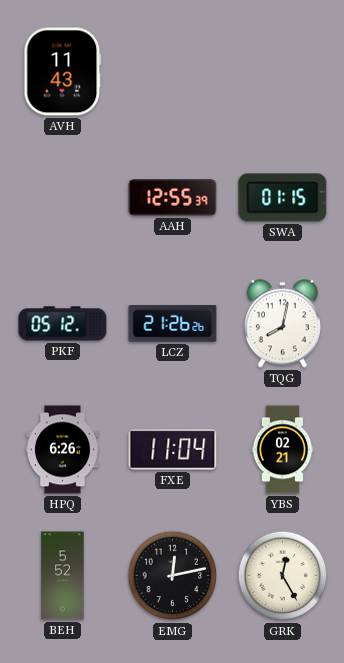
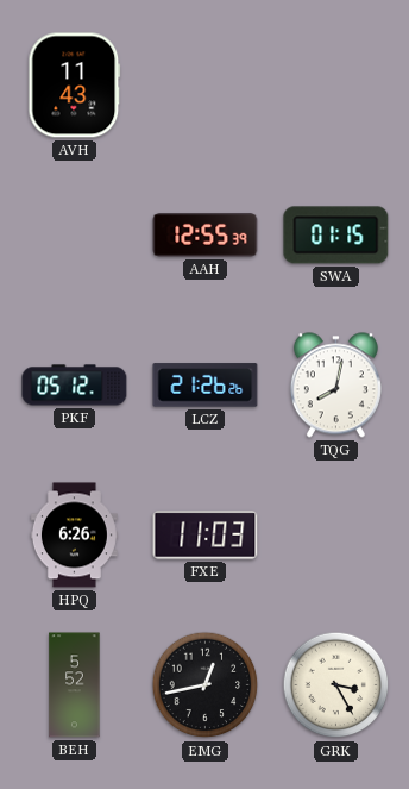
FXE: 11:04 -> 11:03
YBS: 02:21 -> none
EMG: 12:13 -> 12:43
GRK: 12:25 -> 3:25
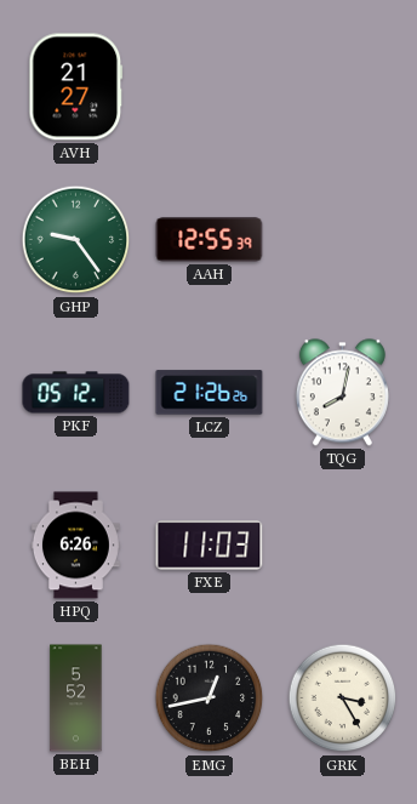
AVH: 11:43 -> 21:27
GHP: none -> 9:24
SWA: 01:15 -> none
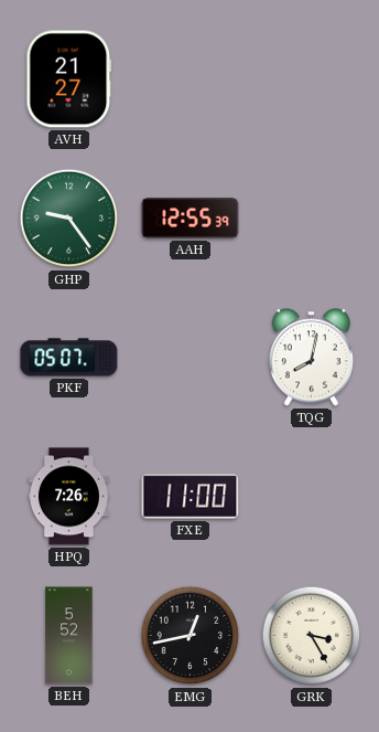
PKF: 05:12 -> 05:07
LCZ: 21:26 -> none
HPQ: 6:26 -> 7:26
FXE: 11:03 -> 11:00
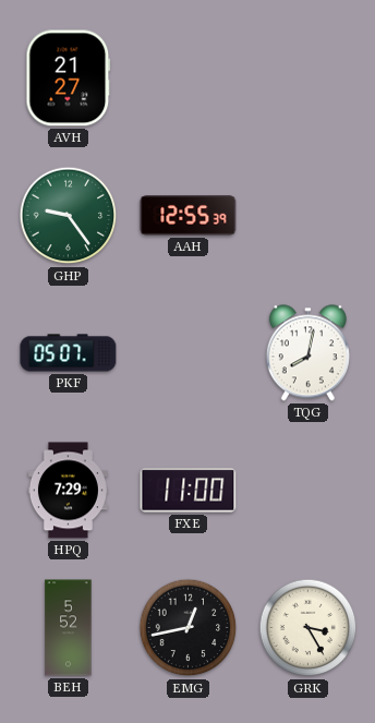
HPQ: 7:26 -> 7:29
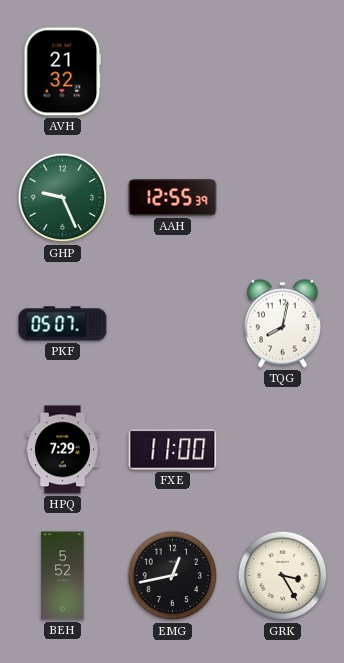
AVH: 21:27 -> 21:32
GHP: 9:24 -> 9:26
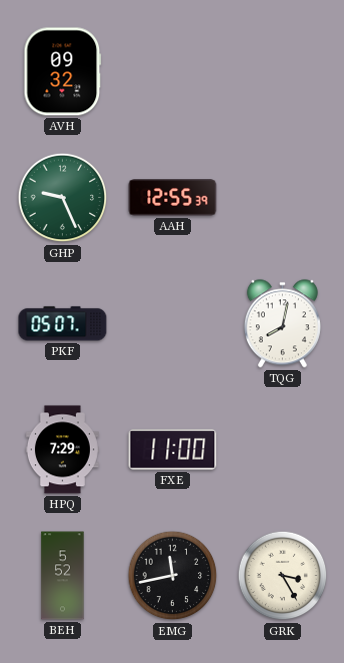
AVH: 21:32 -> 09:32
EMG: 12:43 -> 11:43
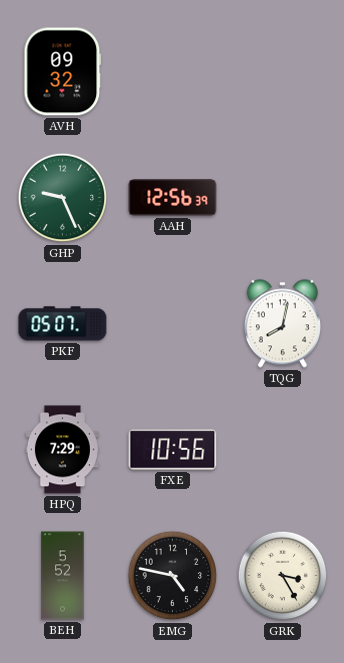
AAH: 12:55 -> 12:56
FXE: 11:00 -> 10:56
EMG: 11:43 -> 4:47
